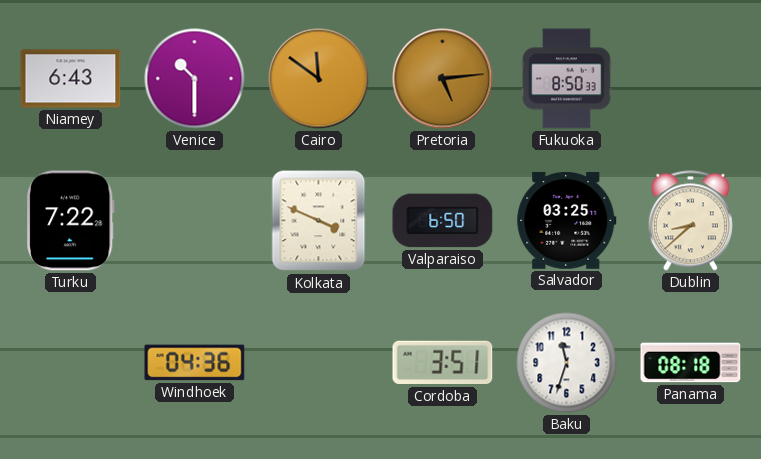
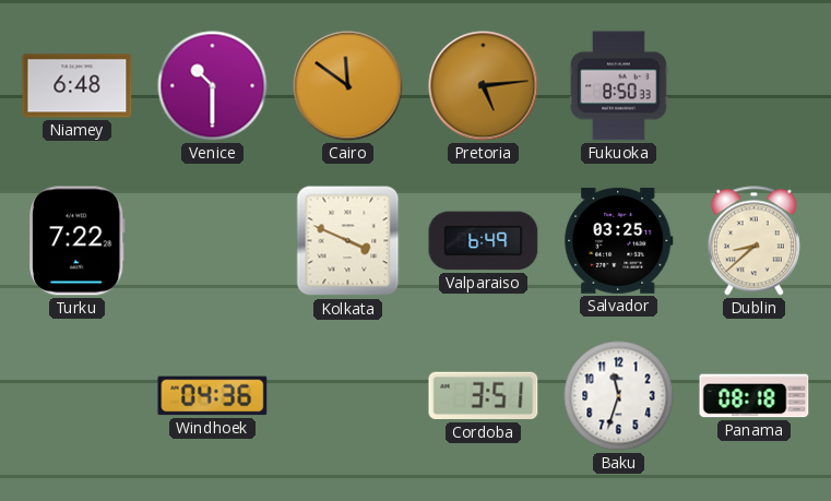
Niamey: 6:43 -> 6:48
Valparaiso: 6:50 -> 6:49
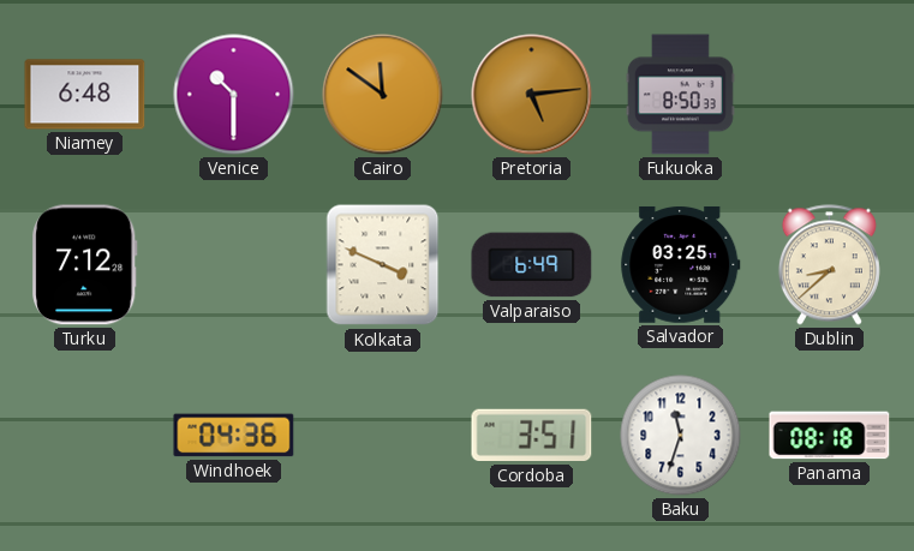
Turku: 7:22 -> 7:12
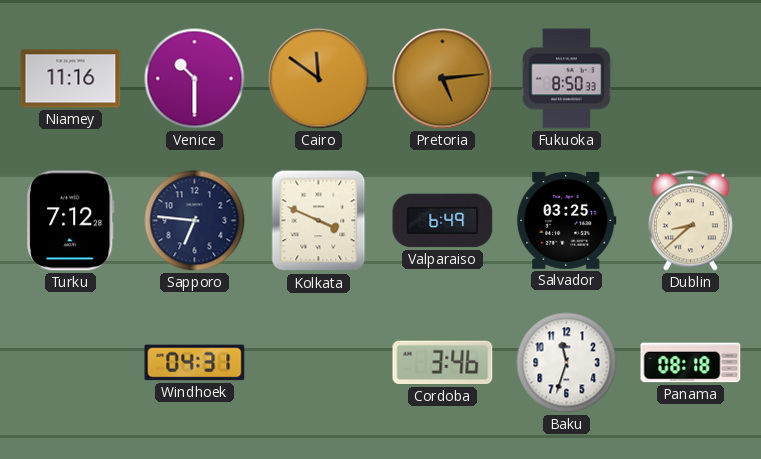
Niamey: 6:48 -> 11:16
Sapporo: none -> 6:46
Windhoek: 04:36 -> 04:31
Cordoba: 3:51 -> 3:46
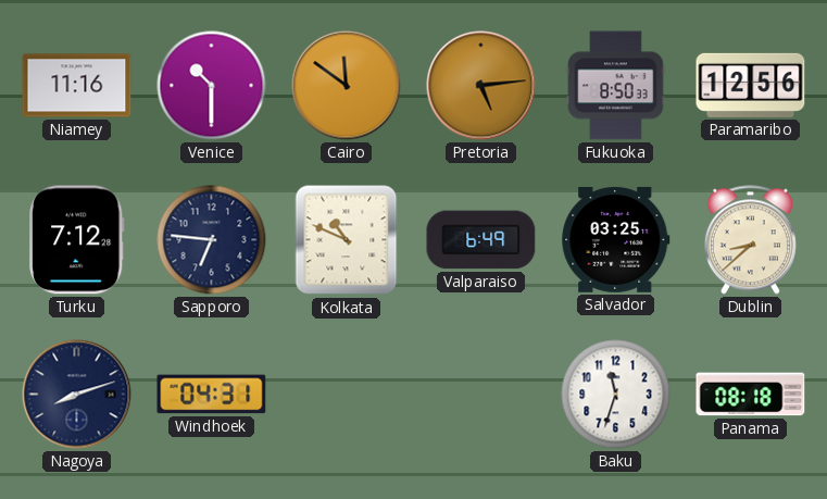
Paramaribo: none -> 12:56
Kolkata: 3:49 -> 10:49
Nagoya: none -> 8:12
Cordoba: 3:46 -> none
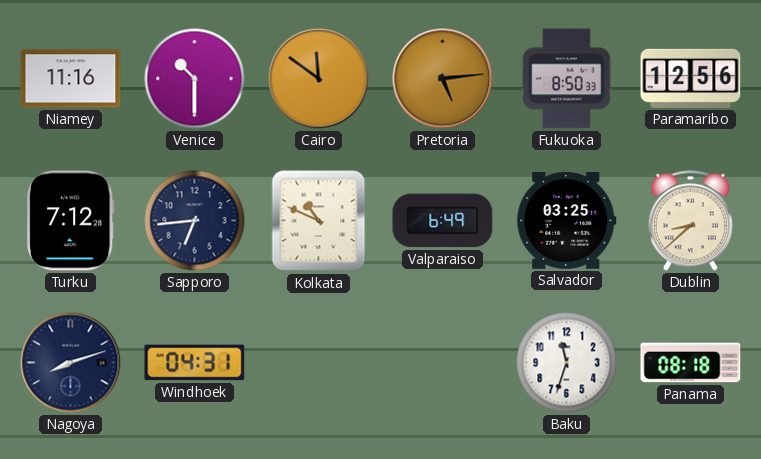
Sapporo: 6:46 -> 6:44
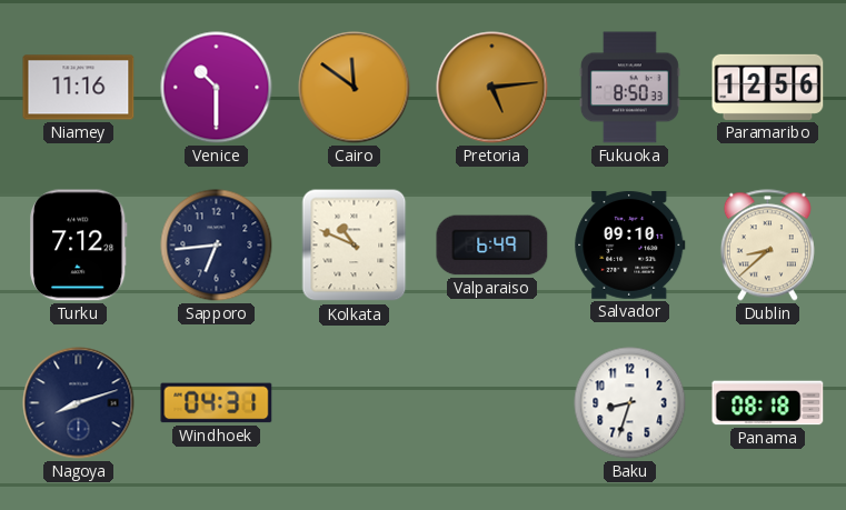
Salvador: 03:25 -> 09:10
Baku: 11:33 -> 8:33
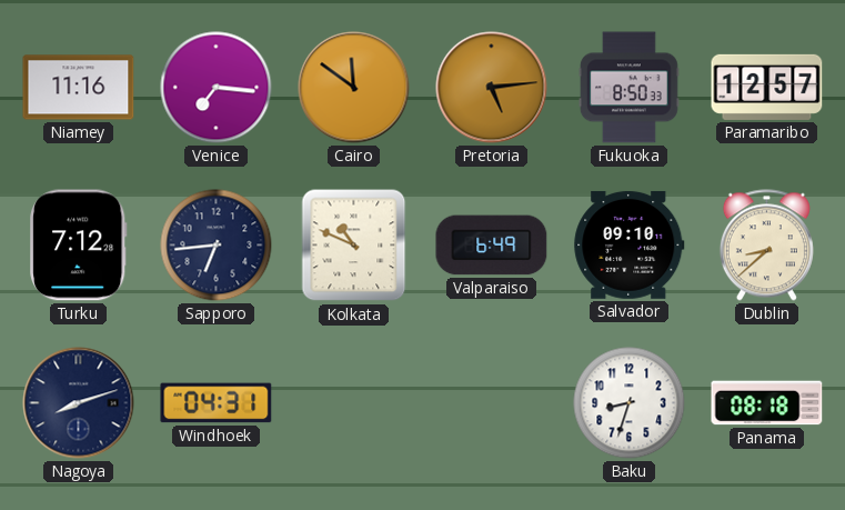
Venice: 10:30 -> 7:16
Paramaribo: 12:56 -> 12:57
